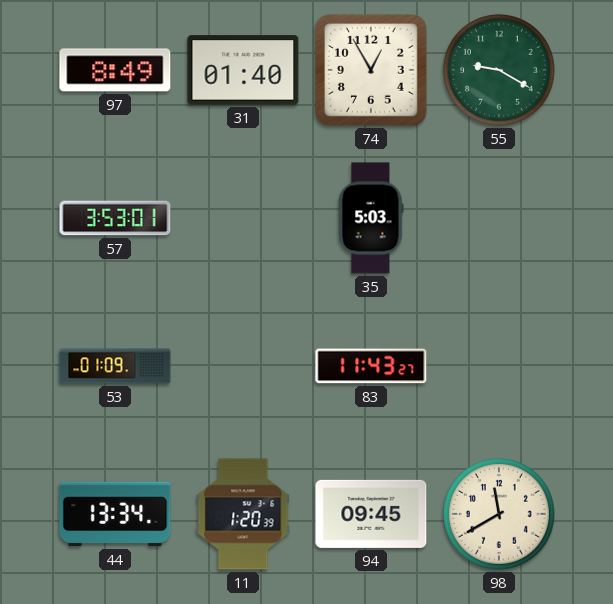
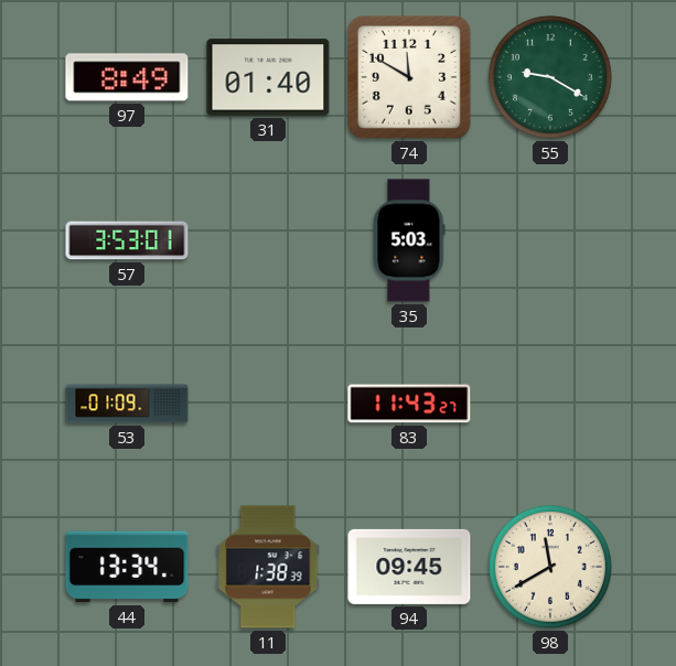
74: 12:55 -> 11:50
11: 1:20 -> 1:38
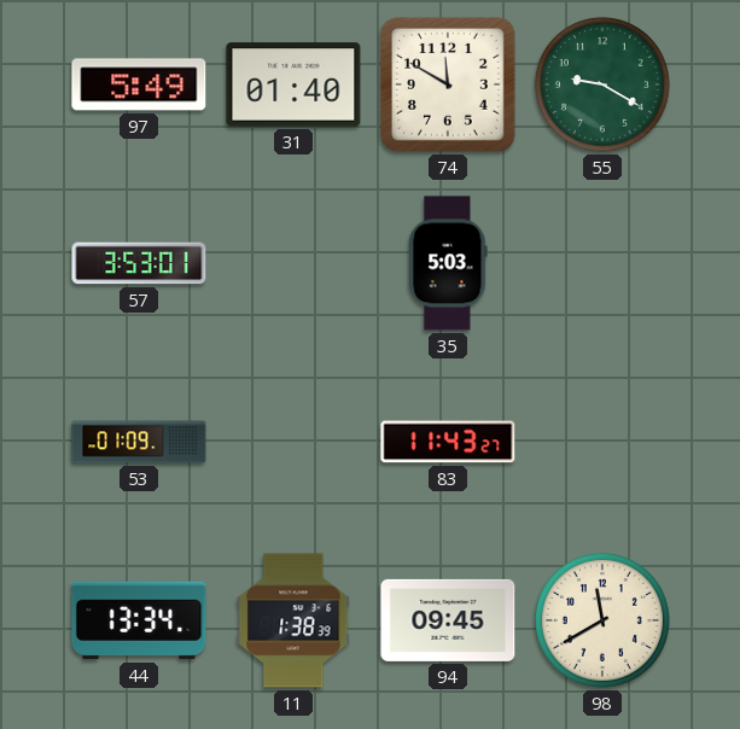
97: 8:49 -> 5:49
